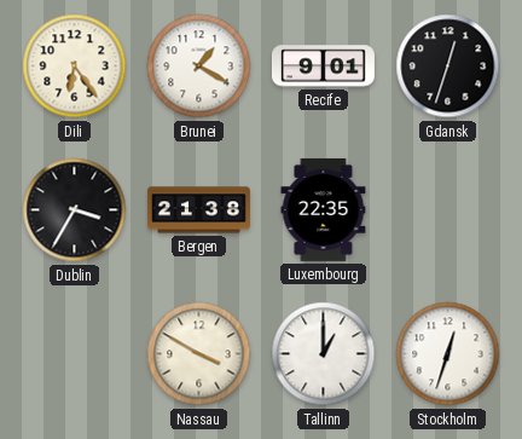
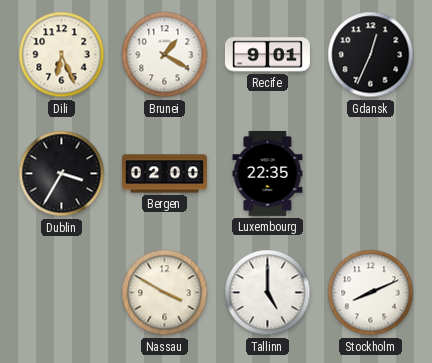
Dili: 6:24 -> 6:26
Gdansk: 12:33 -> 12:34
Bergen: 21:38 -> 02:00
Tallinn: 1:00 -> 5:00
Stockholm: 12:33 -> 8:11
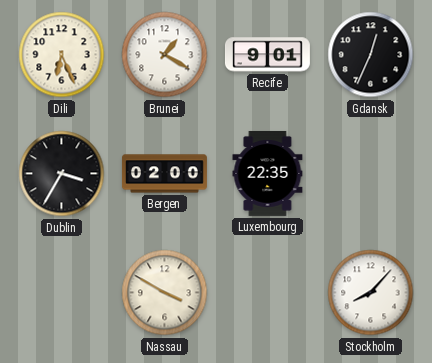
Tallinn: 5:00 -> none
Stockholm: 8:11 -> 8:07
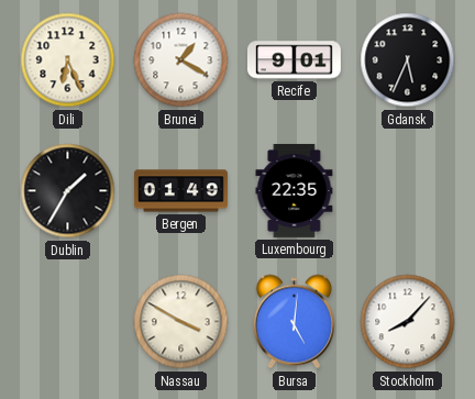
Gdansk: 12:34 -> 5:34
Dublin: 3:35 -> 1:35
Bergen: 02:00 -> 01:49
Bursa: none -> 5:01
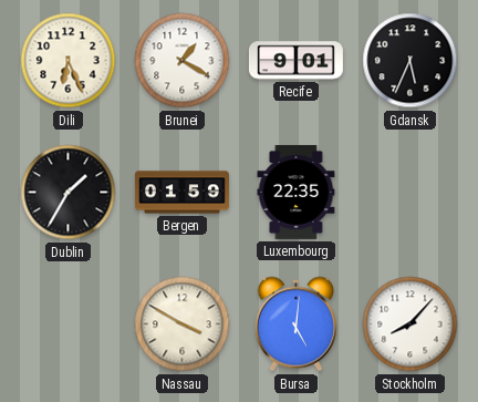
Bergen: 01:49 -> 01:59
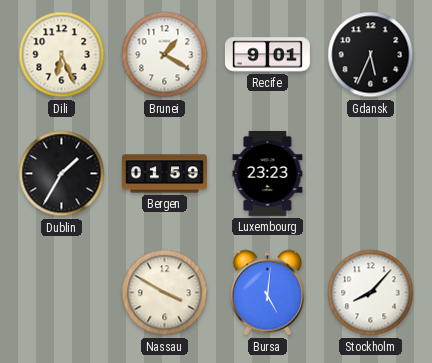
Luxembourg: 22:35 -> 23:23
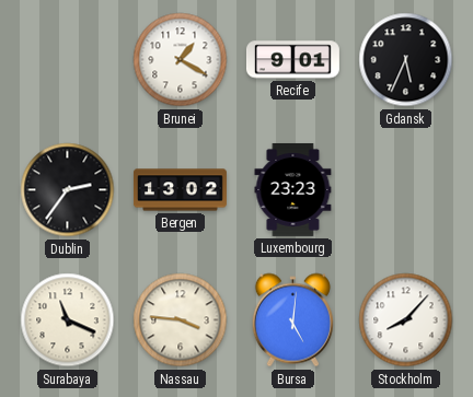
Dili: 6:26 -> none
Dublin: 1:35 -> 2:36
Bergen: 01:59 -> 13:02
Surabaya: none -> 11:19
Nassau: 3:50 -> 3:46
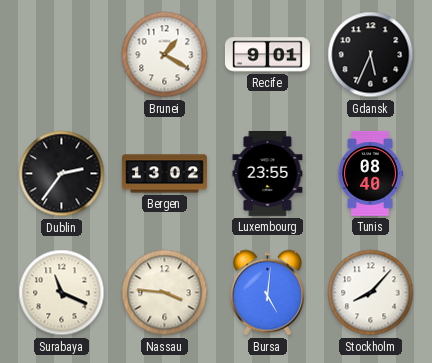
Luxembourg: 23:23 -> 23:55
Tunis: none -> 08:40
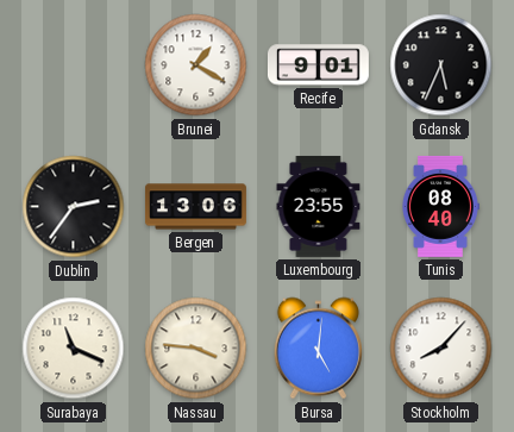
Bergen: 13:02 -> 13:06
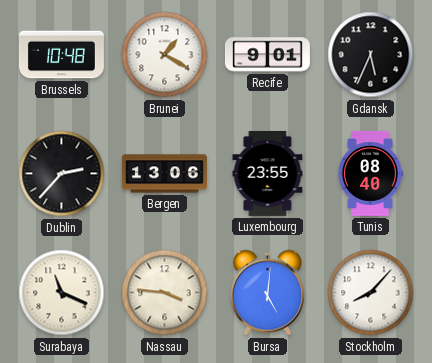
Brussels: none -> 10:48
Dublin: 2:36 -> 2:37
